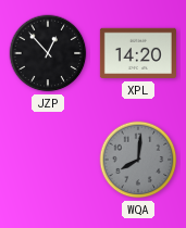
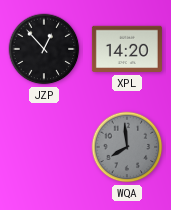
WQA: 8:01 -> 7:59
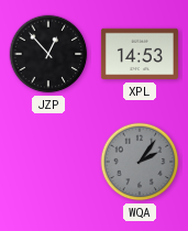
XPL: 14:20 -> 14:53
WQA: 7:59 -> 2:06
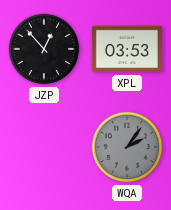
XPL: 14:53 -> 03:53
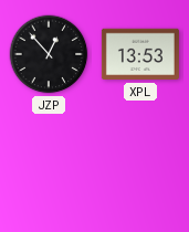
XPL: 03:53 -> 13:53
WQA: 2:06 -> none
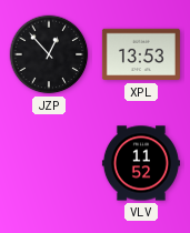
VLV: none -> 11:52
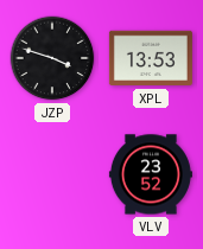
JZP: 12:53 -> 3:48
VLV: 11:52 -> 23:52
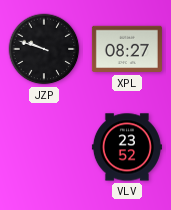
JZP: 3:48 -> 9:48
XPL: 13:53 -> 08:27
